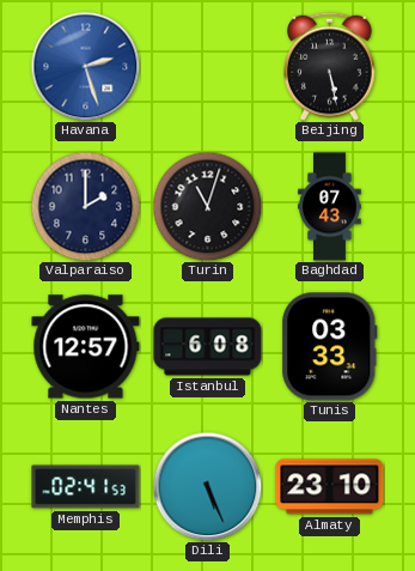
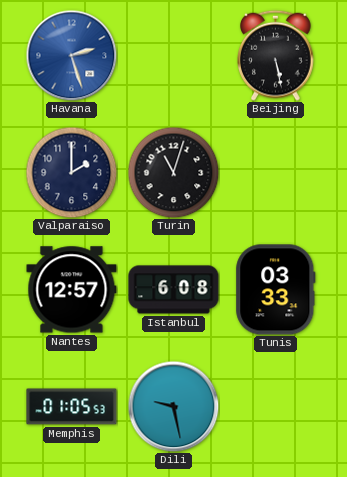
Baghdad: 07:43 -> none
Memphis: 02:41 -> 01:05
Dili: 5:26 -> 9:28
Almaty: 23:10 -> none
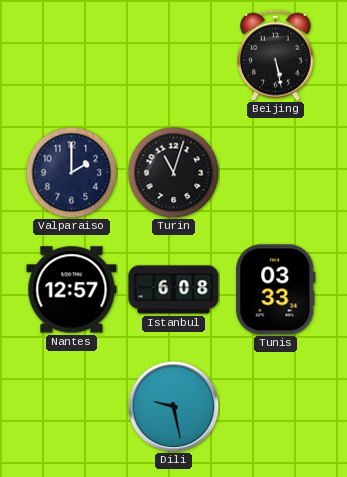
Havana: 2:27 -> none
Memphis: 01:05 -> none
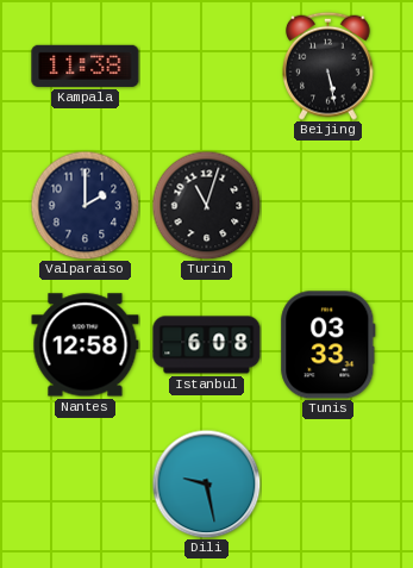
Kampala: none -> 11:38
Nantes: 12:57 -> 12:58
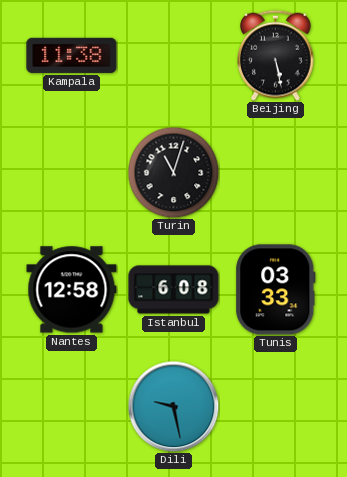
Valparaiso: 2:00 -> none
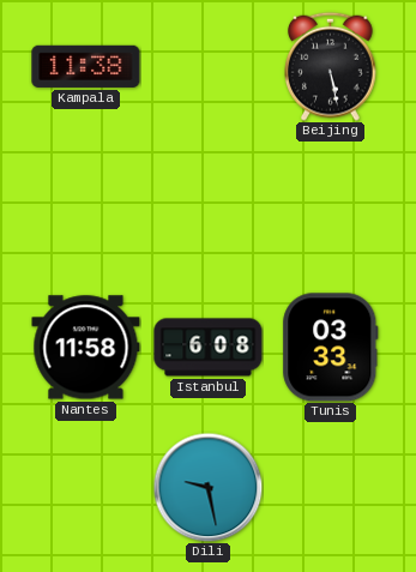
Turin: 11:03 -> none
Nantes: 12:58 -> 11:58
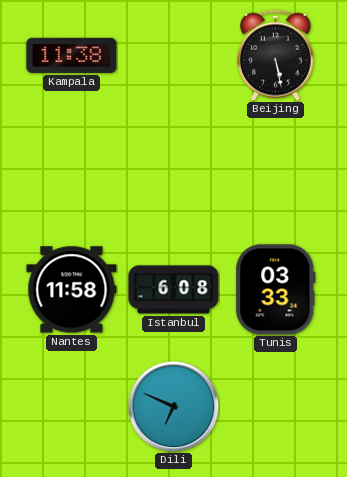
Dili: 9:28 -> 6:49
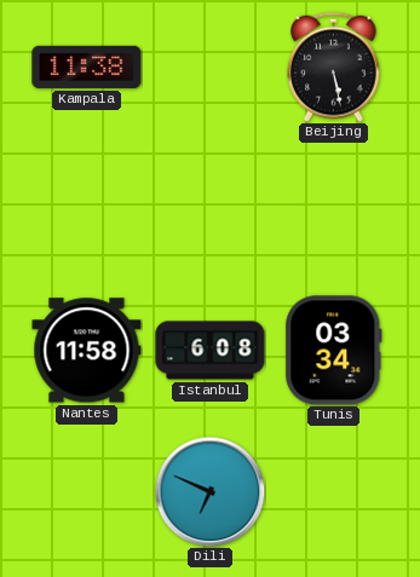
Tunis: 03:33 -> 03:34
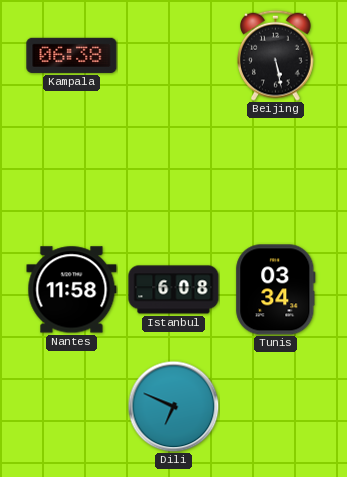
Kampala: 11:38 -> 06:38
